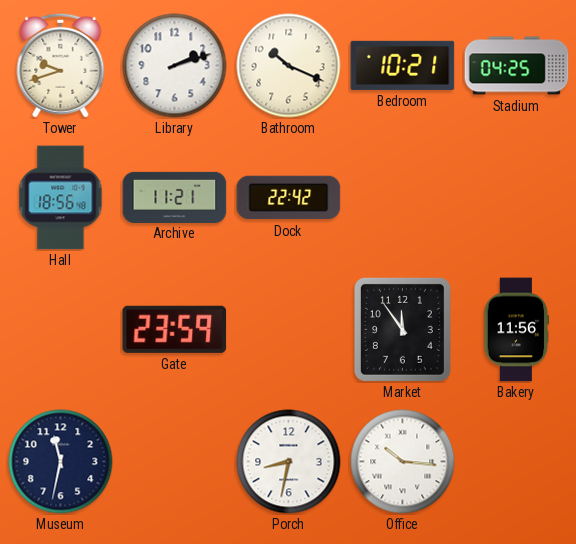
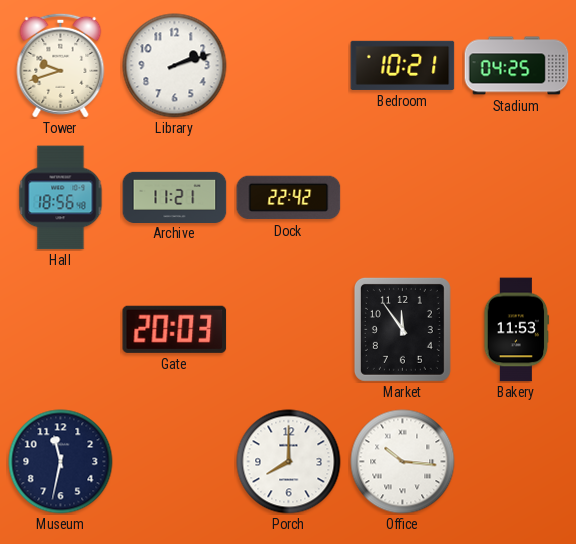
Bathroom: 10:19 -> none
Gate: 23:59 -> 20:03
Bakery: 11:56 -> 11:53
Porch: 8:32 -> 8:00
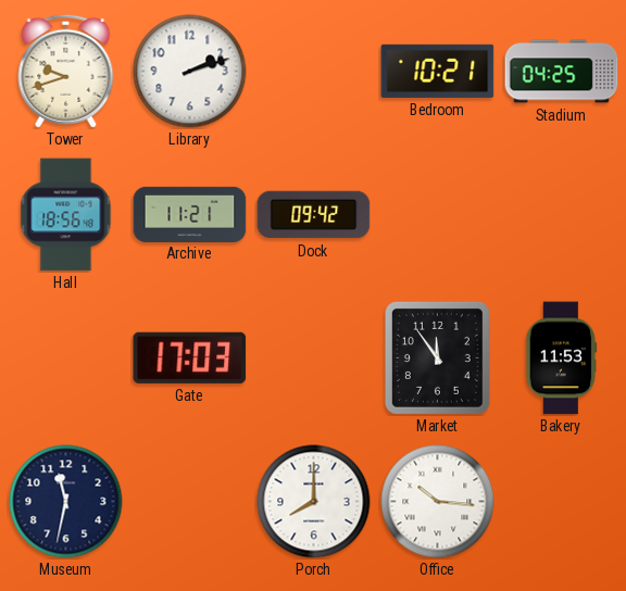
Dock: 22:42 -> 09:42
Gate: 20:03 -> 17:03
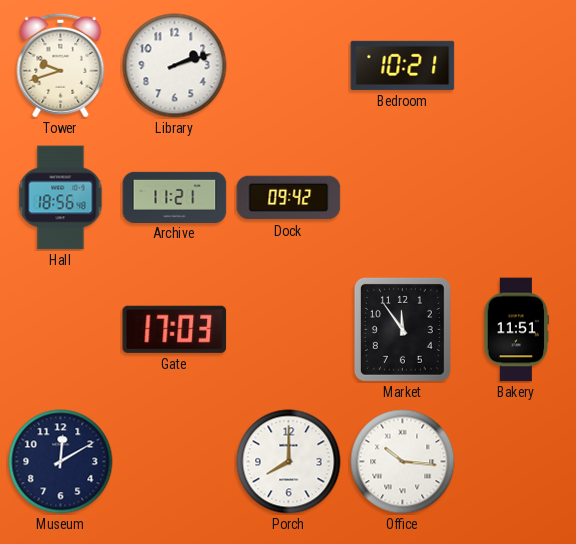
Stadium: 04:25 -> none
Bakery: 11:53 -> 11:51
Museum: 11:32 -> 12:10
